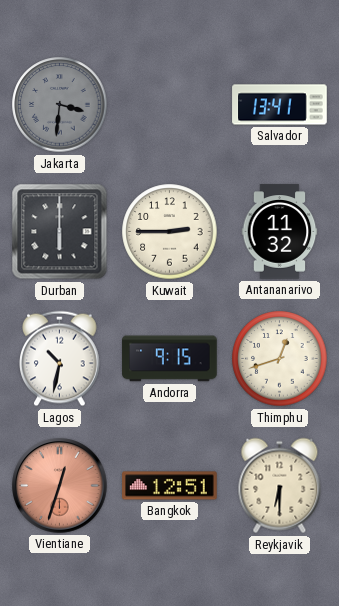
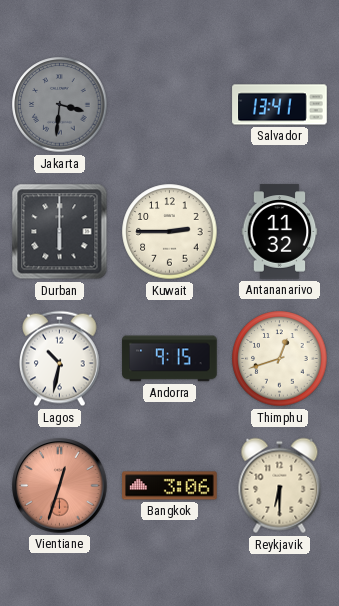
Bangkok: 12:51 -> 3:06
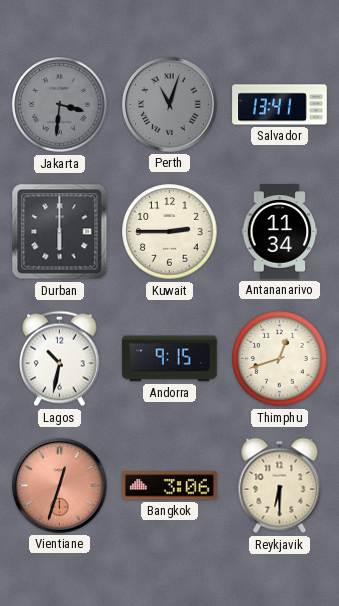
Perth: none -> 11:03
Antananarivo: 11:32 -> 11:34
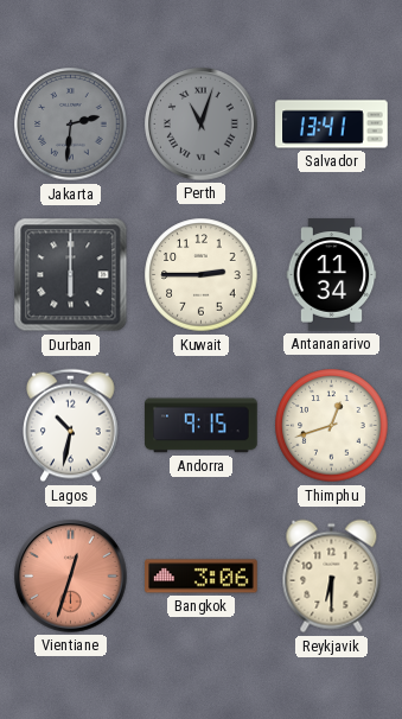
Jakarta: 3:31 -> 2:31
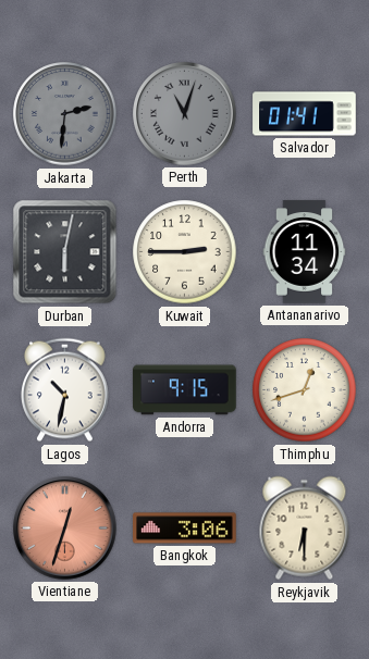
Salvador: 13:41 -> 01:41
Durban: 6:00 -> 6:02
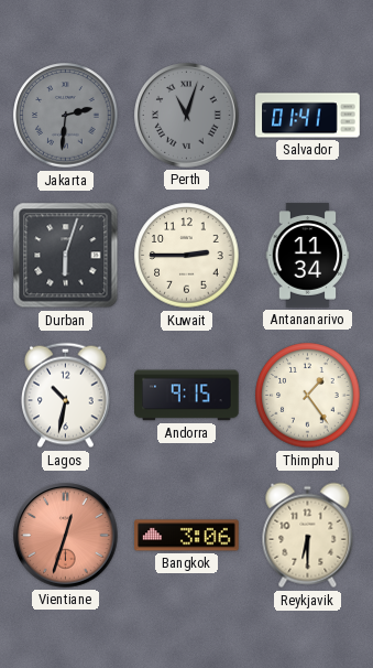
Durban: 6:02 -> 6:03
Thimphu: 12:42 -> 1:24
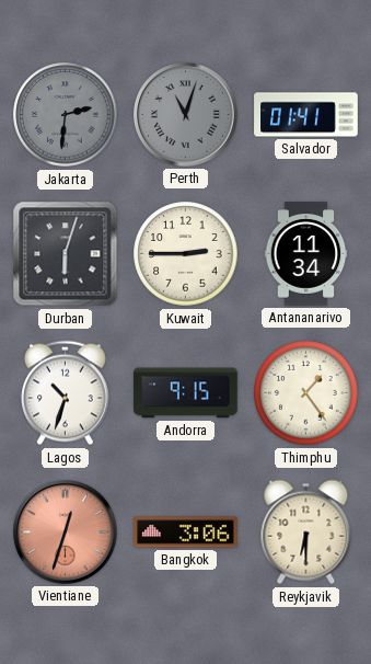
Lagos: 10:32 -> 10:33
